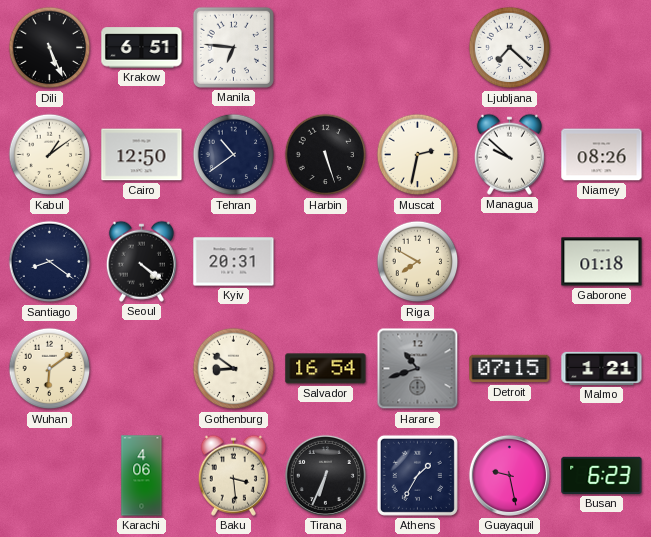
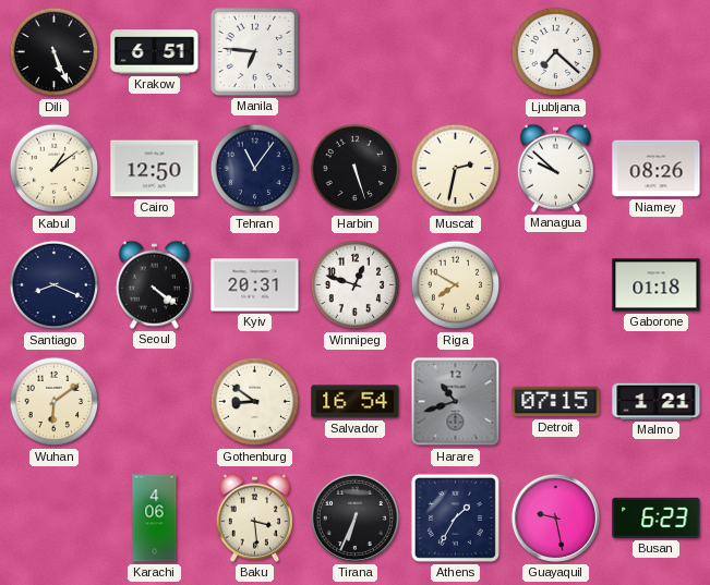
Tehran: 10:39 -> 11:06
Santiago: 8:21 -> 8:19
Winnipeg: none -> 12:48
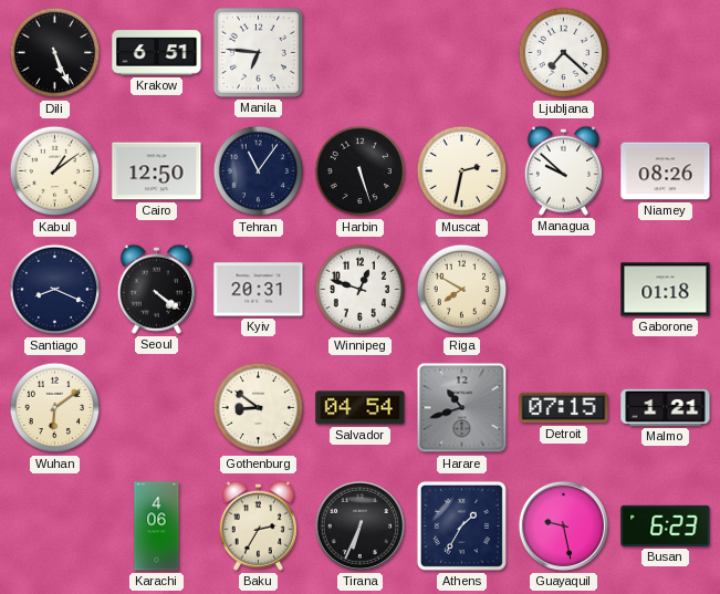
Salvador: 16:54 -> 04:54
Baku: 3:29 -> 2:35
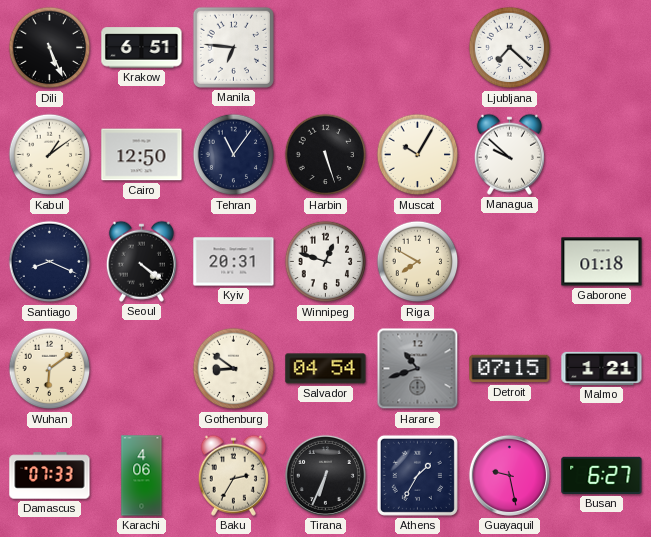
Muscat: 2:32 -> 10:05
Niamey: 08:26 -> none
Damascus: none -> 07:33
Busan: 6:23 -> 6:27
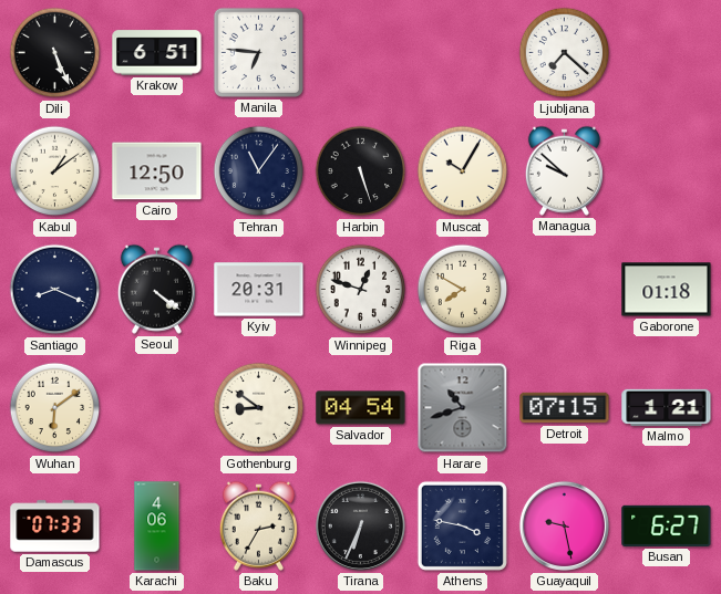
Athens: 1:35 -> 3:47
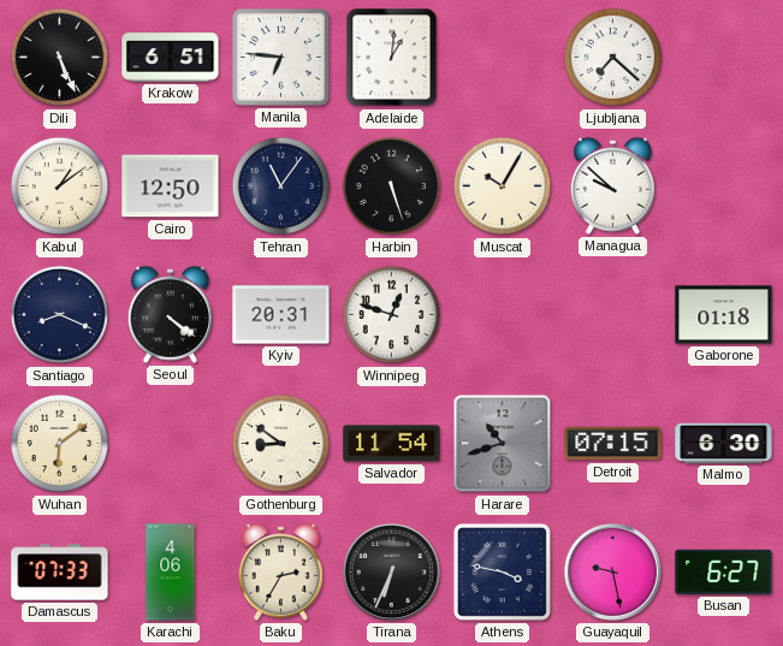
Adelaide: none -> 1:01
Riga: 7:50 -> none
Salvador: 04:54 -> 11:54
Malmo: 1:21 -> 6:30
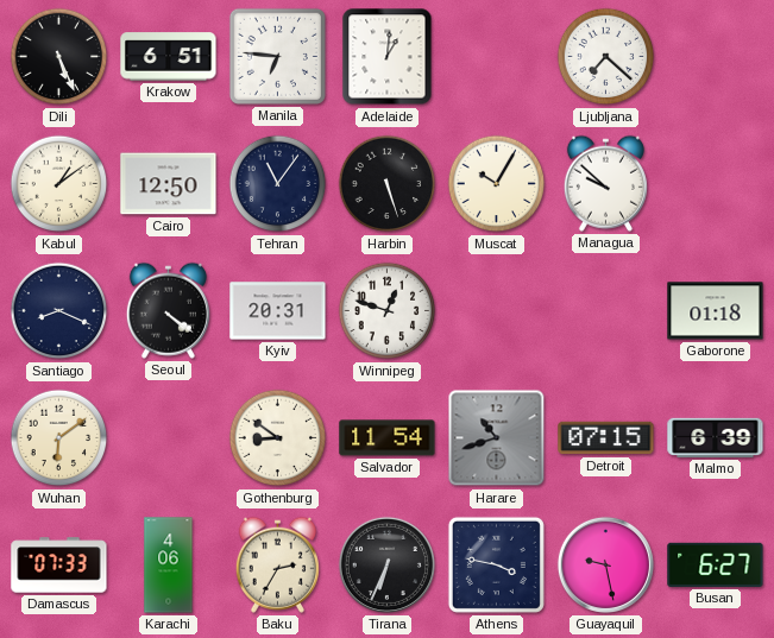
Malmo: 6:30 -> 6:39
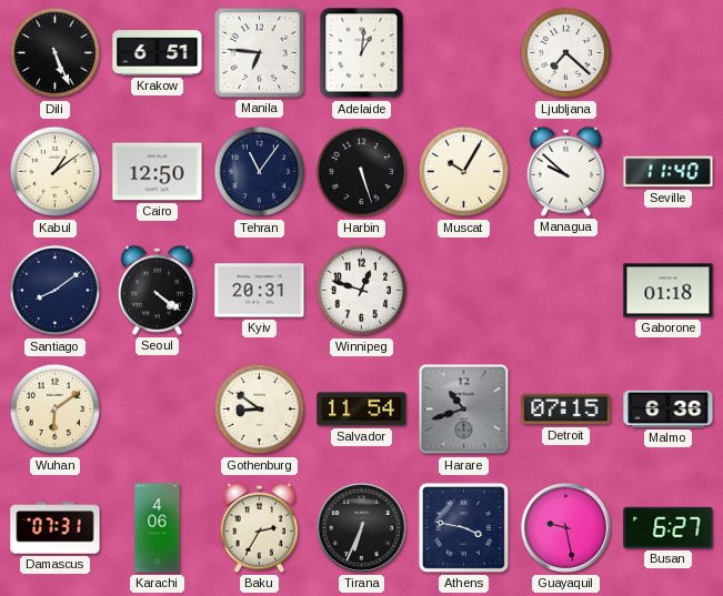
Seville: none -> 11:40
Santiago: 8:19 -> 8:09
Malmo: 6:39 -> 6:36
Damascus: 07:33 -> 07:31
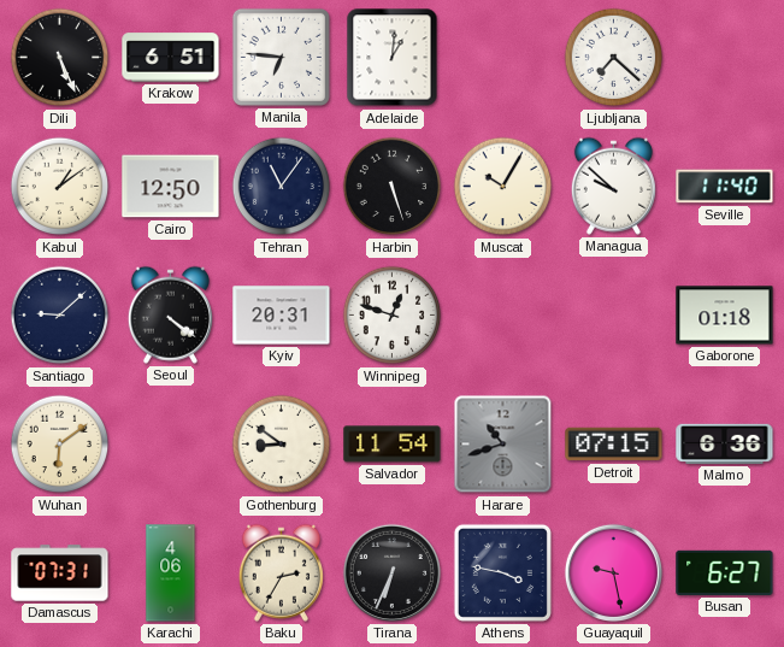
Santiago: 8:09 -> 9:08
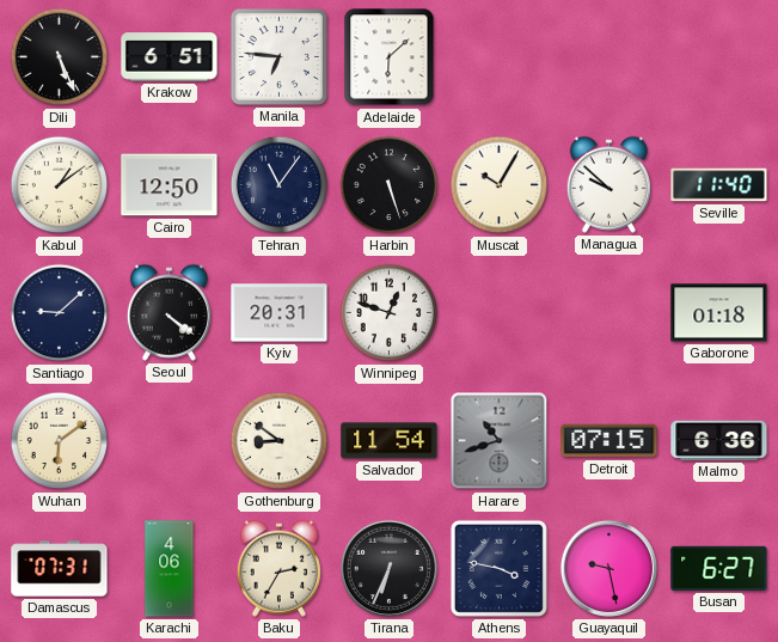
Adelaide: 1:01 -> 6:08
Ljubljana: 7:22 -> none
